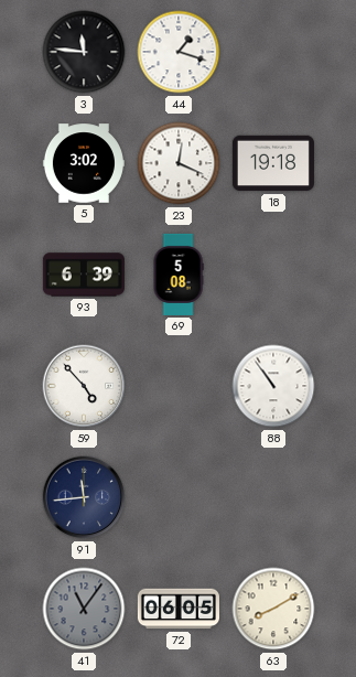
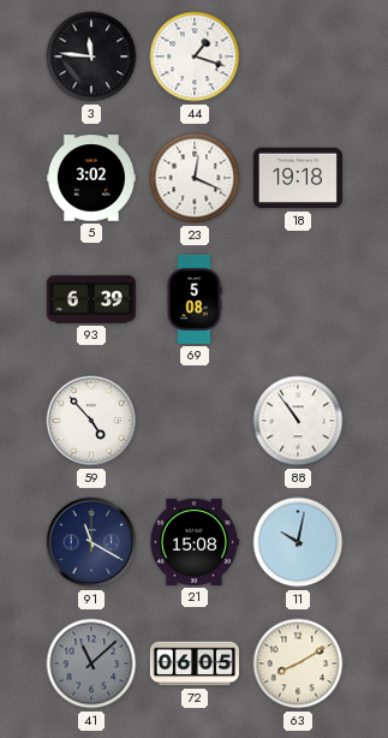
91: 11:44 -> 11:20
21: none -> 15:08
11: none -> 10:02
41: 11:06 -> 11:08
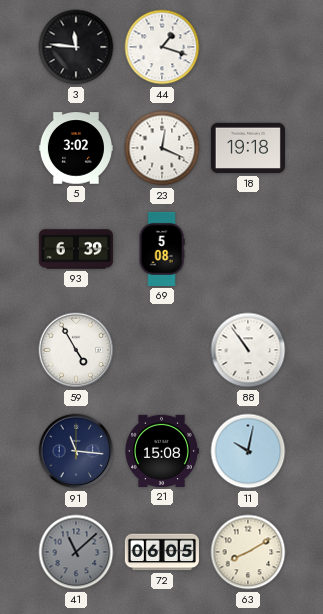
59: 4:53 -> 4:55
91: 11:20 -> 11:16
